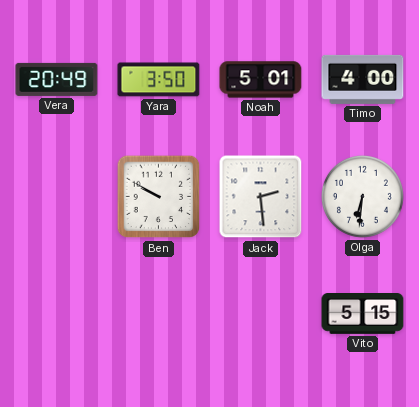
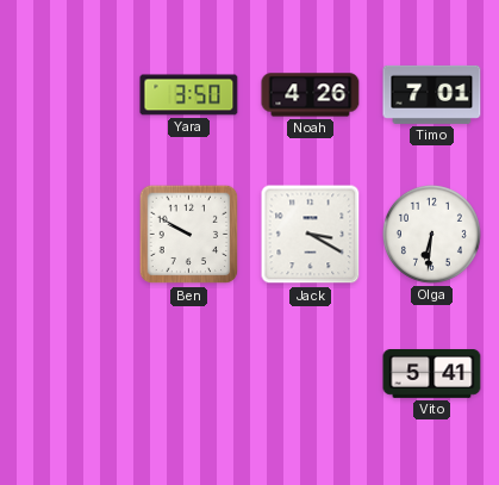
Vera: 20:49 -> none
Noah: 5:01 -> 4:26
Timo: 4:00 -> 7:01
Jack: 2:29 -> 3:20
Vito: 5:15 -> 5:41
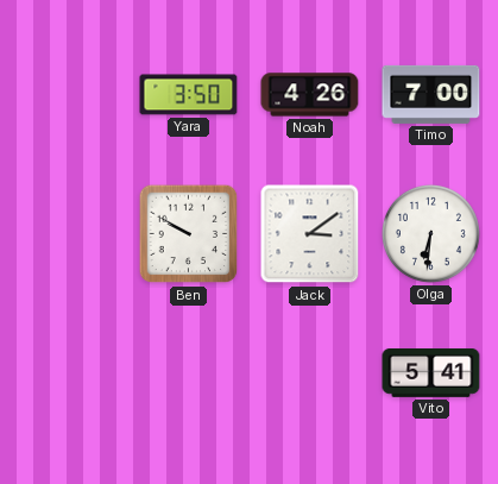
Timo: 7:01 -> 7:00
Jack: 3:20 -> 3:09
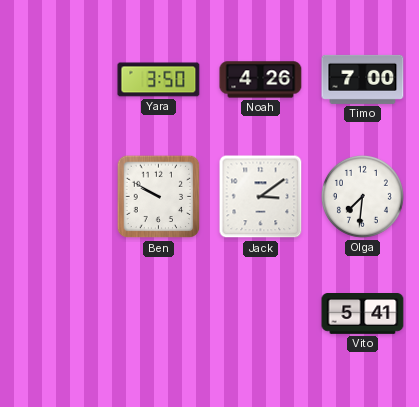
Olga: 6:31 -> 7:31
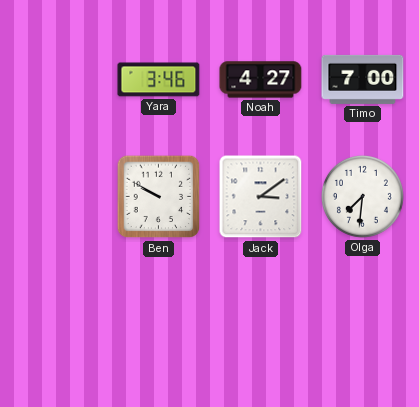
Yara: 3:50 -> 3:46
Noah: 4:26 -> 4:27
Vito: 5:41 -> none
